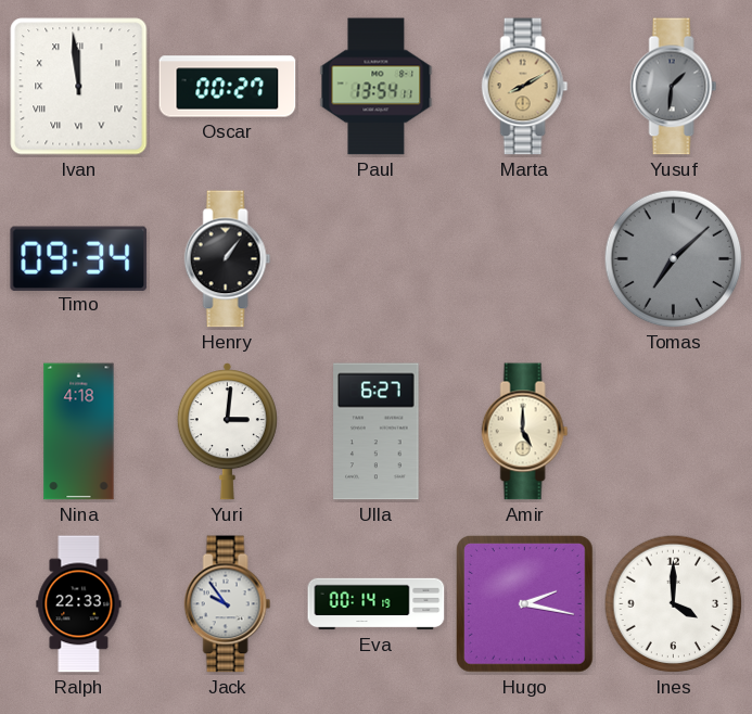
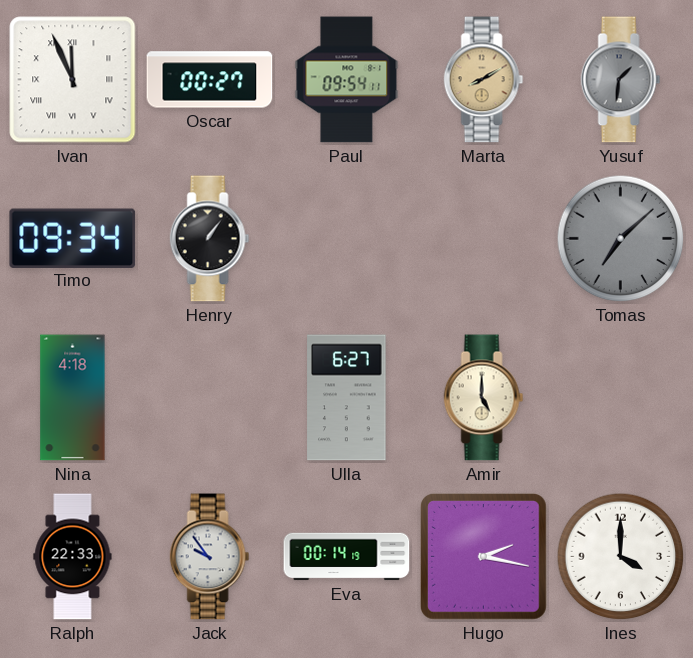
Ivan: 11:59 -> 11:56
Paul: 13:54 -> 09:54
Yuri: 3:01 -> none
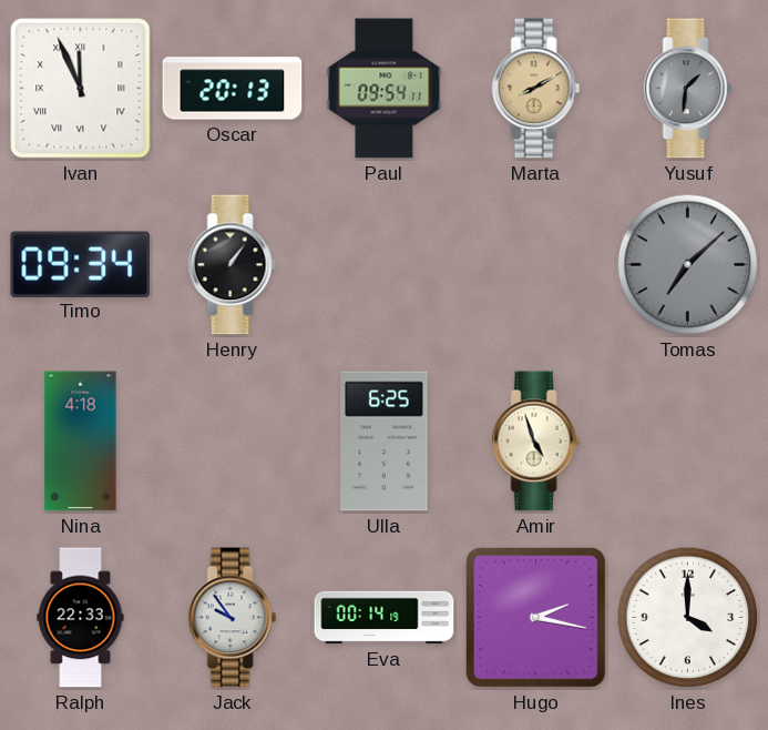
Oscar: 00:27 -> 20:13
Ulla: 6:27 -> 6:25
Amir: 5:00 -> 4:57
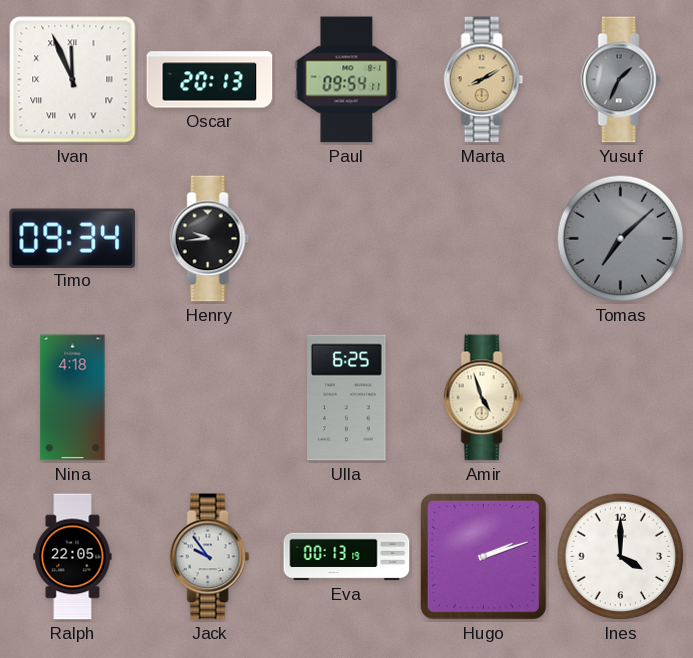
Yusuf: 1:31 -> 1:34
Henry: 1:06 -> 9:44
Ralph: 22:33 -> 22:05
Eva: 00:14 -> 00:13
Hugo: 2:17 -> 2:12
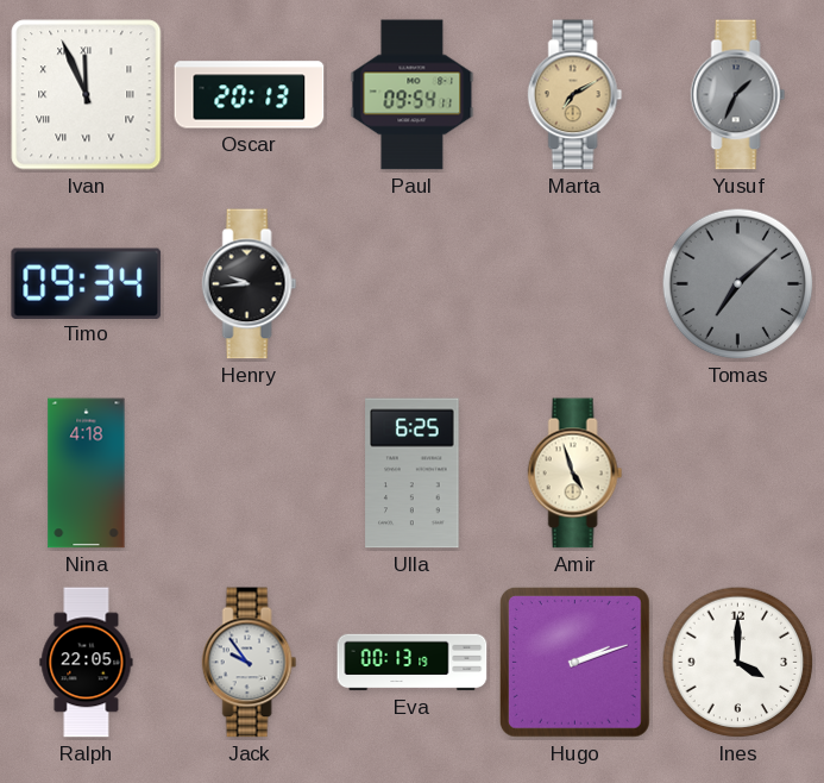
Marta: 8:10 -> 7:10
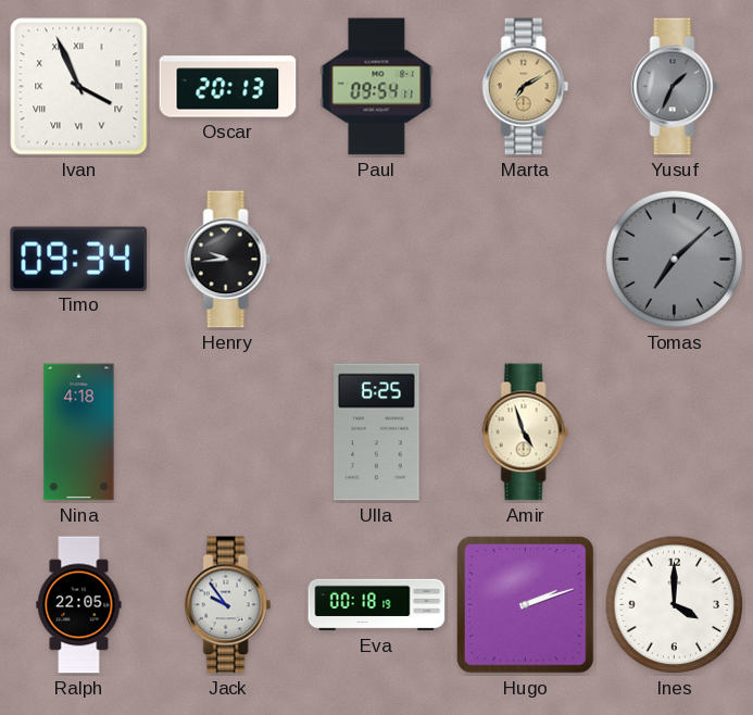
Ivan: 11:56 -> 3:56
Eva: 00:13 -> 00:18
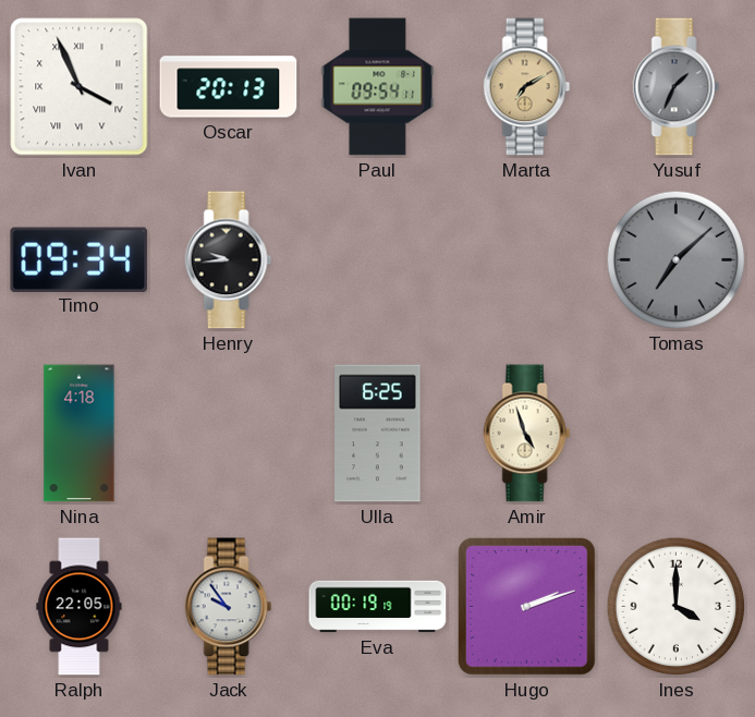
Eva: 00:18 -> 00:19
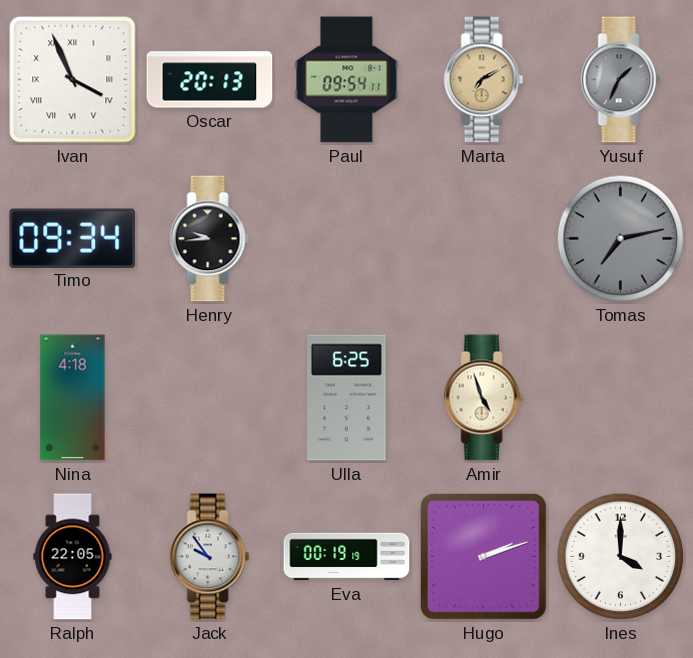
Tomas: 7:08 -> 7:13
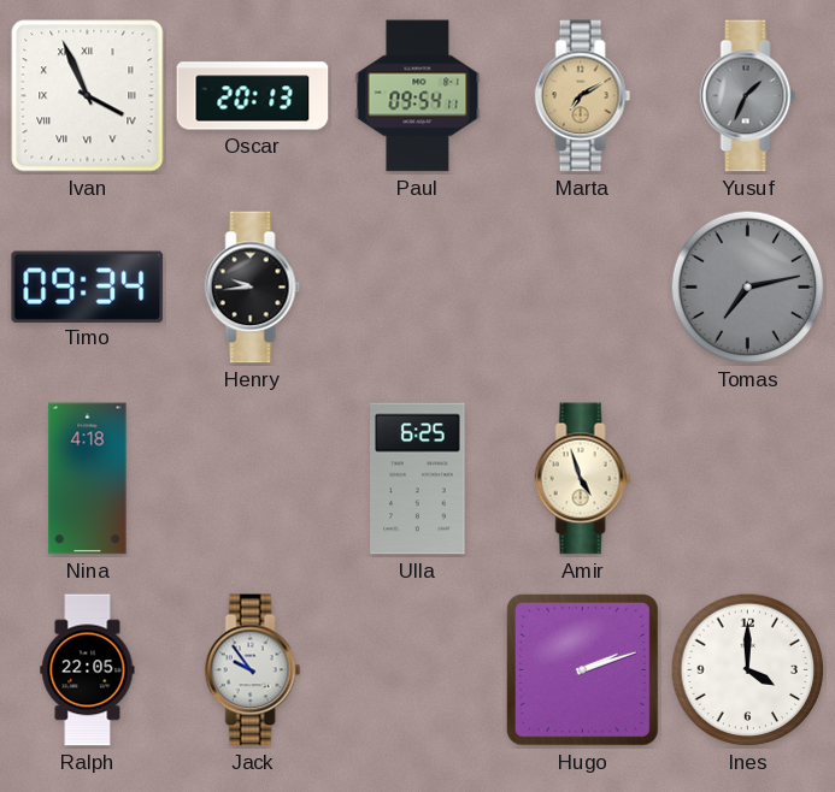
Eva: 00:19 -> none
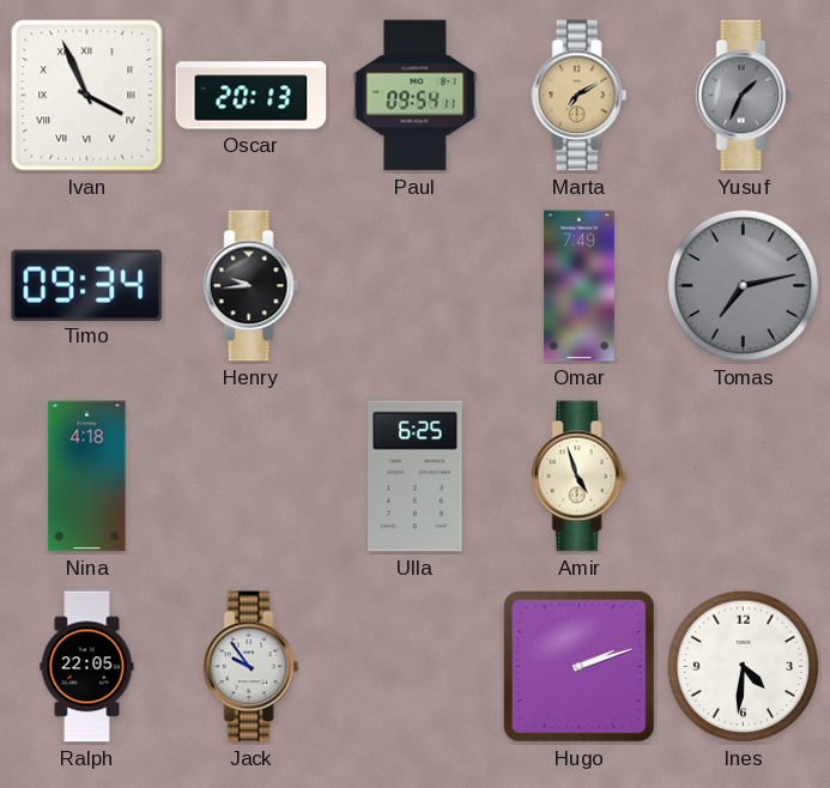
Omar: none -> 7:49
Ines: 4:00 -> 4:31
